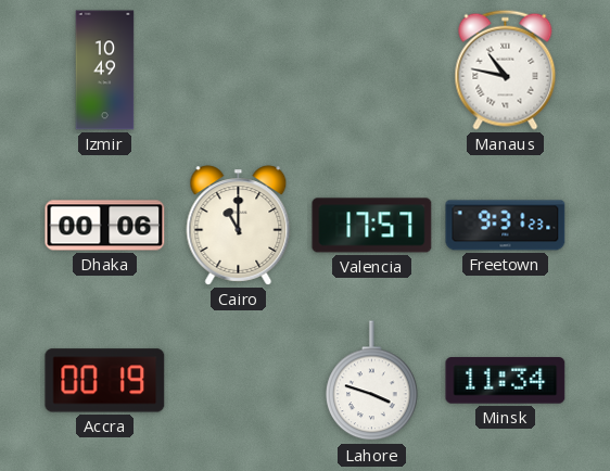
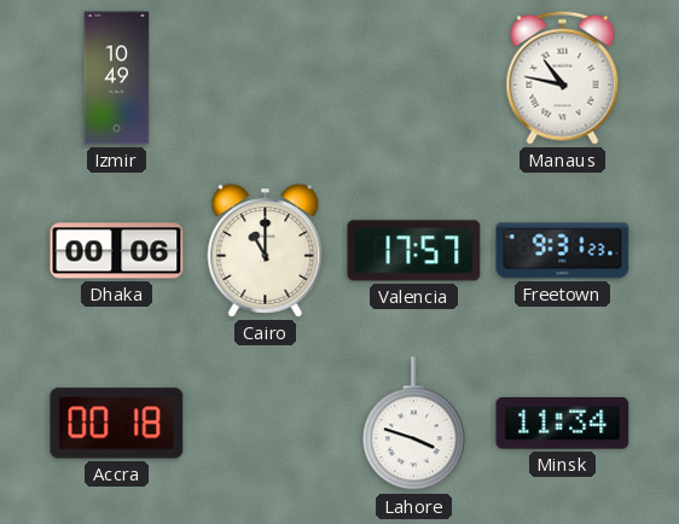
Accra: 00:19 -> 00:18
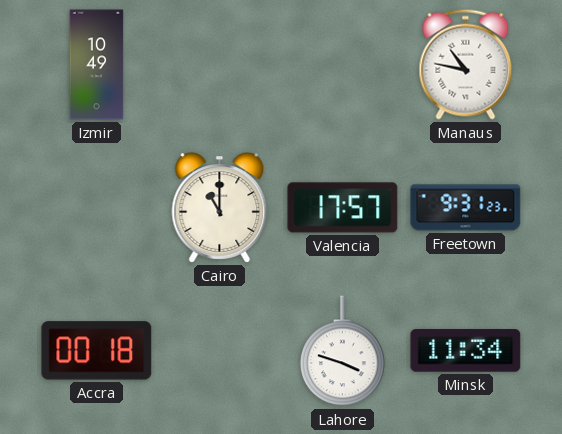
Dhaka: 00:06 -> none
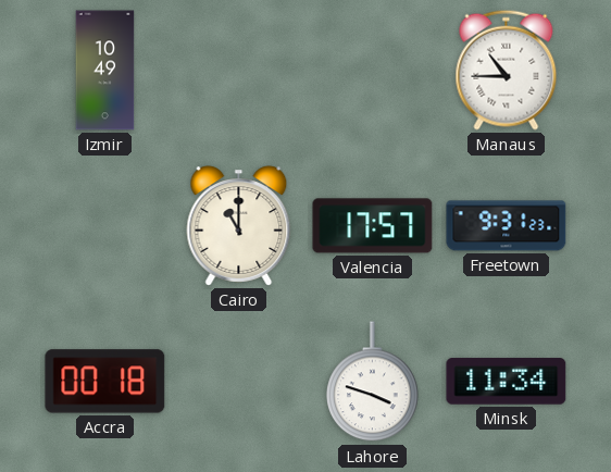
Manaus: 10:47 -> 10:45
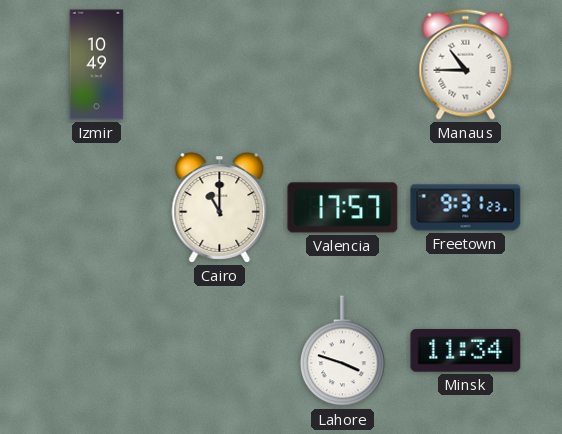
Accra: 00:18 -> none
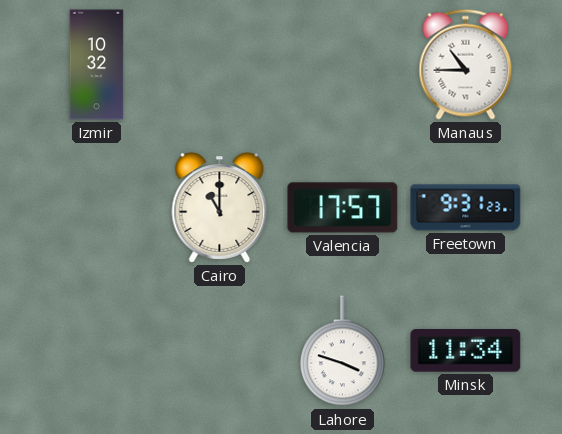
Izmir: 10:49 -> 10:32
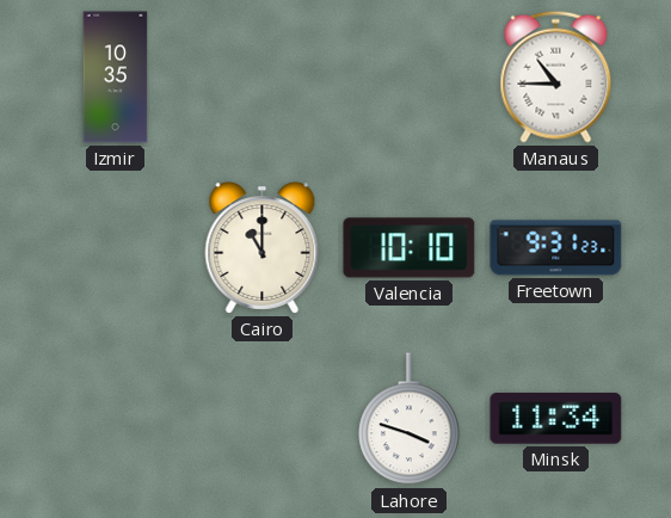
Izmir: 10:32 -> 10:35
Valencia: 17:57 -> 10:10
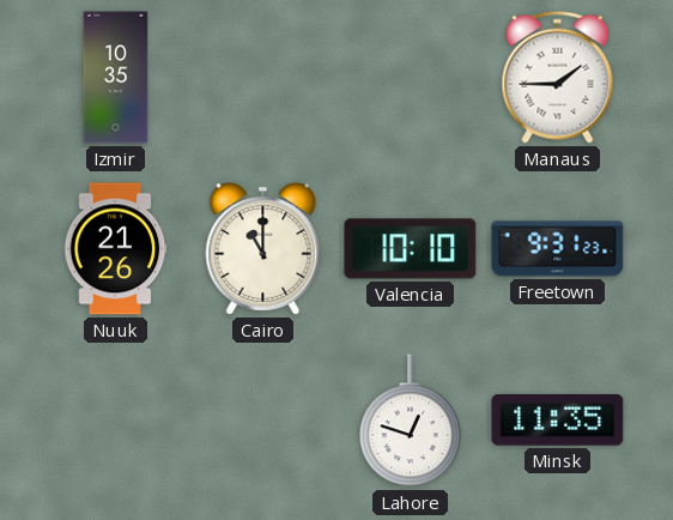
Manaus: 10:45 -> 1:45
Nuuk: none -> 21:26
Lahore: 3:48 -> 12:48
Minsk: 11:34 -> 11:35
